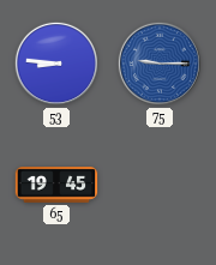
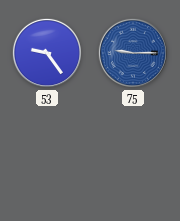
53: 8:46 -> 9:24
65: 19:45 -> none
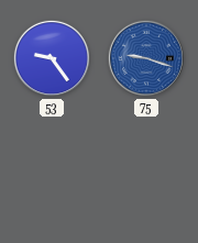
75: 9:15 -> 9:18
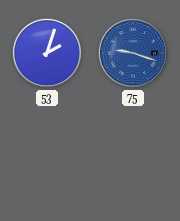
53: 9:24 -> 2:03
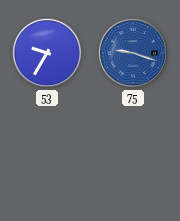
53: 2:03 -> 9:35
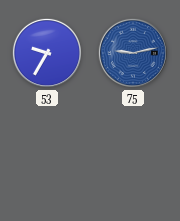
75: 9:18 -> 9:13
